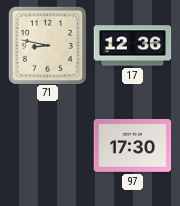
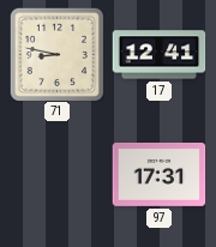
17: 12:36 -> 12:41
97: 17:30 -> 17:31
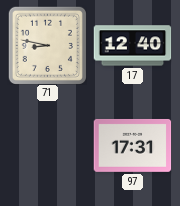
17: 12:41 -> 12:40
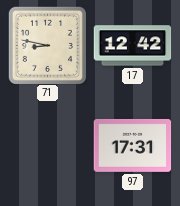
17: 12:40 -> 12:42
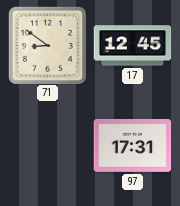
71: 8:47 -> 8:51
17: 12:42 -> 12:45
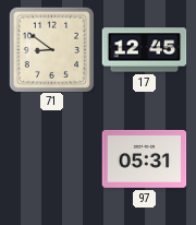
97: 17:31 -> 05:31
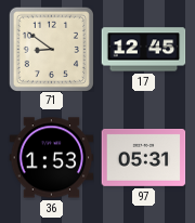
36: none -> 1:53
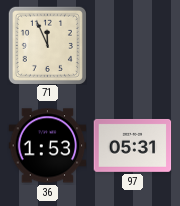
71: 8:51 -> 11:56
17: 12:45 -> none
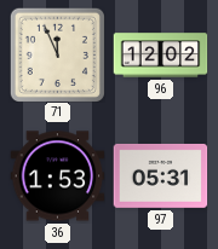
96: none -> 12:02
